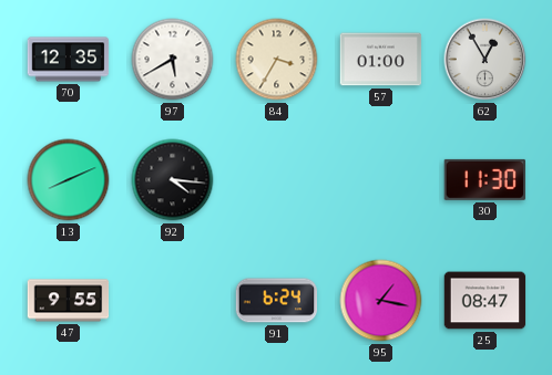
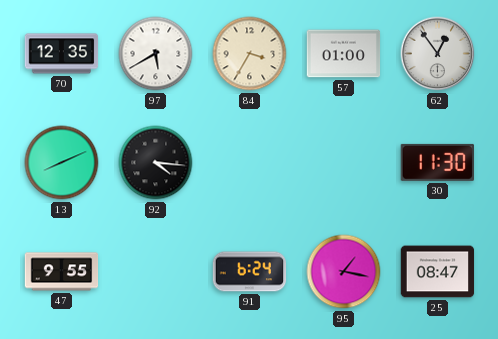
62: 12:55 -> 12:54
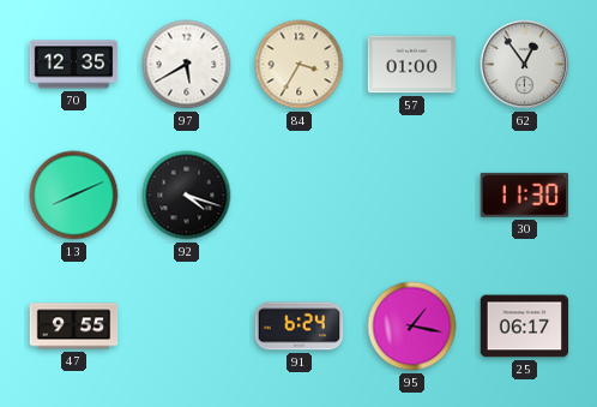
92: 4:16 -> 4:18
25: 08:47 -> 06:17
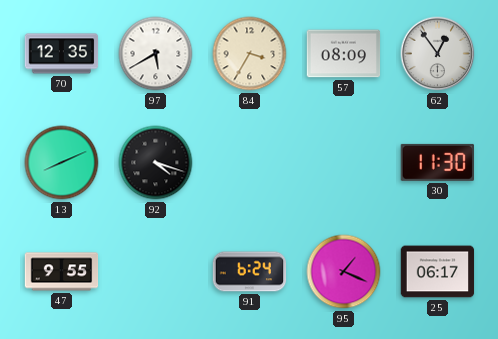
57: 01:00 -> 08:09
95: 1:17 -> 1:19
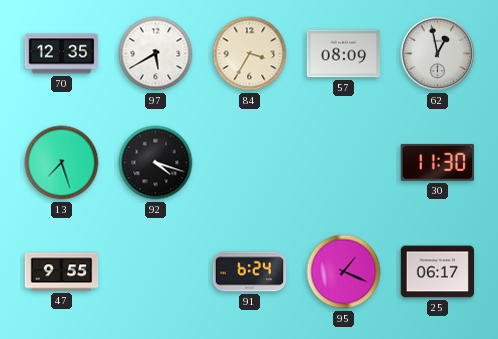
62: 12:54 -> 12:58
13: 8:11 -> 7:27
